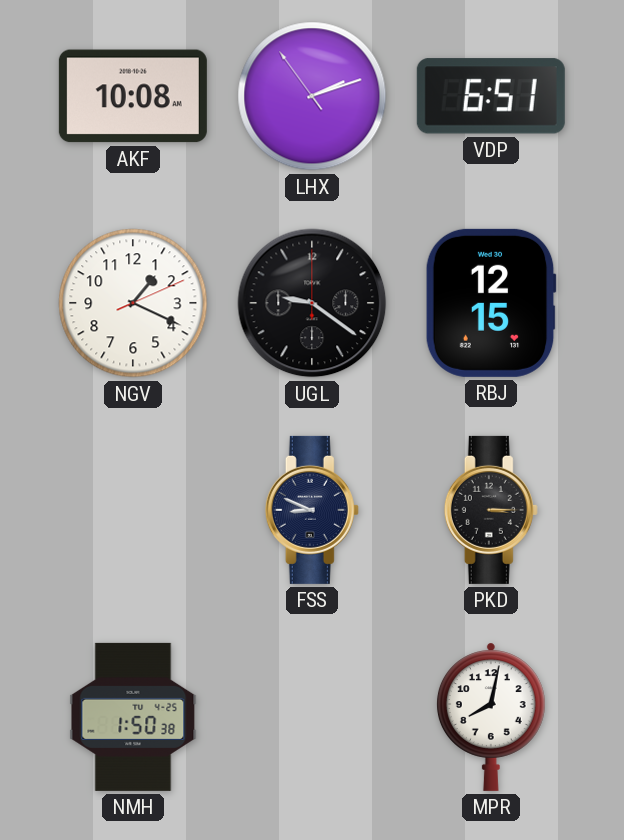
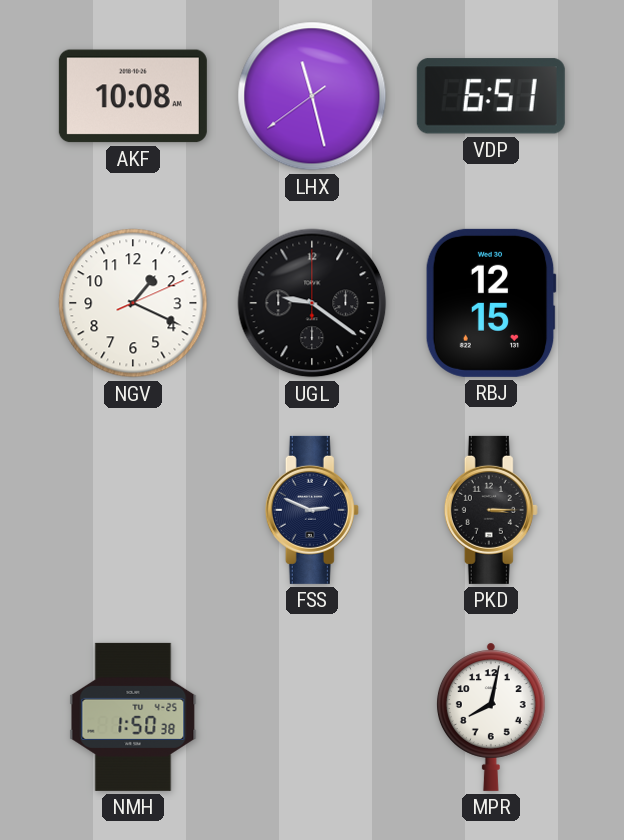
LHX: 2:11 -> 11:27
FSS: 8:49 -> 2:49
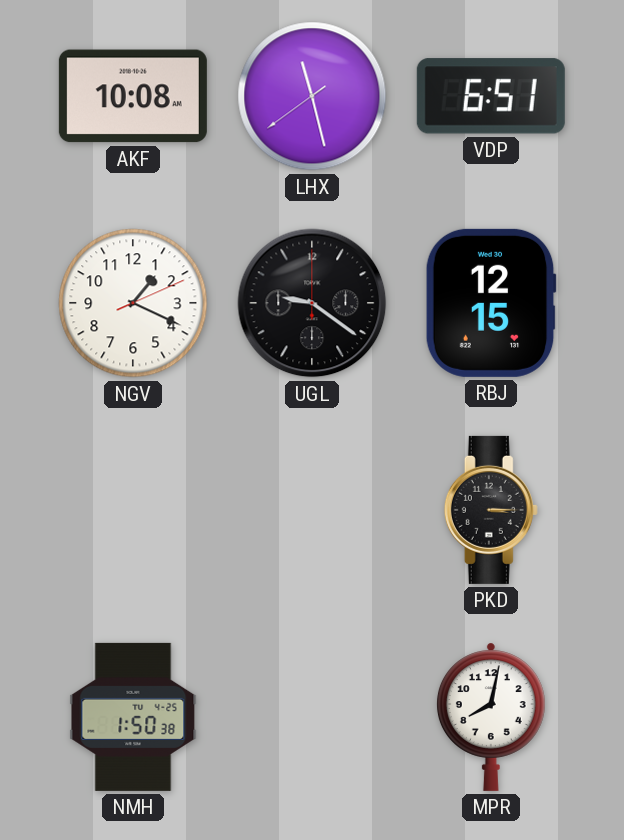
FSS: 2:49 -> none
